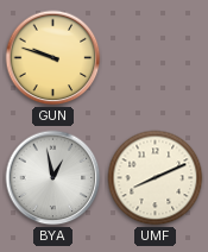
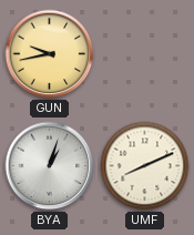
GUN: 9:48 -> 9:43
BYA: 12:58 -> 1:03
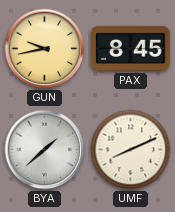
PAX: none -> 8:45
BYA: 1:03 -> 1:38
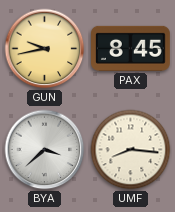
BYA: 1:38 -> 3:38
UMF: 8:11 -> 8:16
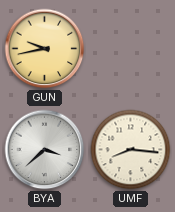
PAX: 8:45 -> none
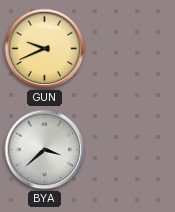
GUN: 9:43 -> 9:41
UMF: 8:16 -> none
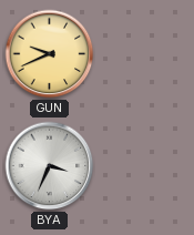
BYA: 3:38 -> 3:34
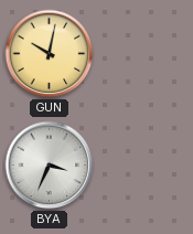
GUN: 9:41 -> 10:02
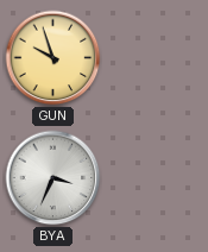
GUN: 10:02 -> 9:57
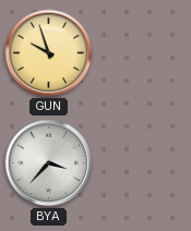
BYA: 3:34 -> 3:37
